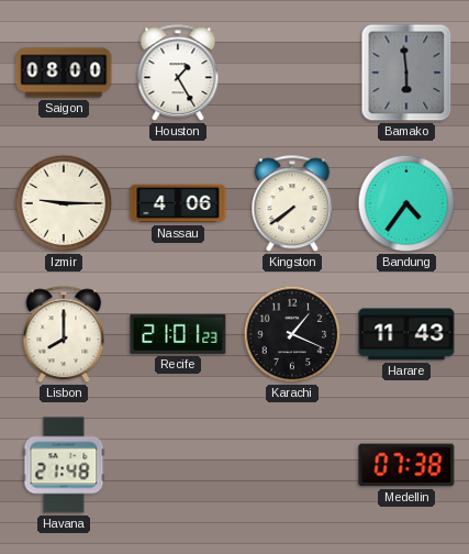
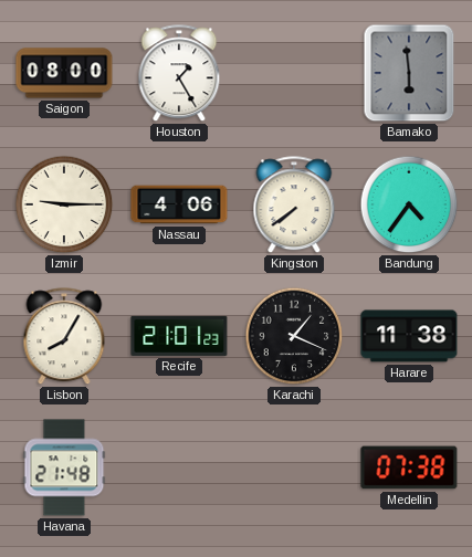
Lisbon: 8:00 -> 8:05
Harare: 11:43 -> 11:38
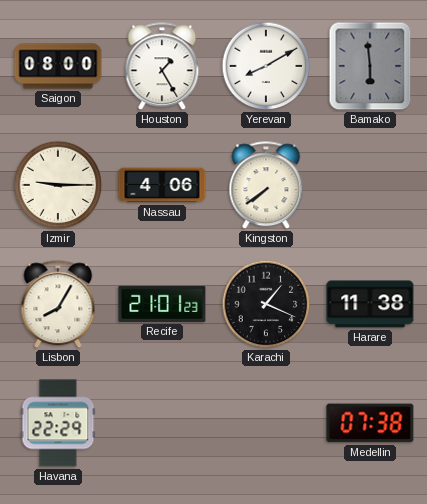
Yerevan: none -> 8:10
Bandung: 4:36 -> none
Havana: 21:48 -> 22:29
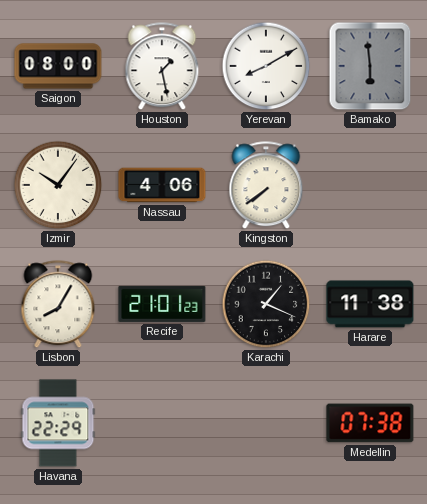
Houston: 1:25 -> 1:28
Izmir: 9:15 -> 10:06
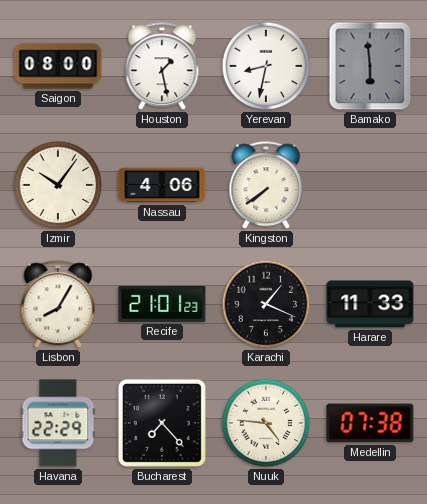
Yerevan: 8:10 -> 8:32
Harare: 11:38 -> 11:33
Bucharest: none -> 7:23
Nuuk: none -> 4:46
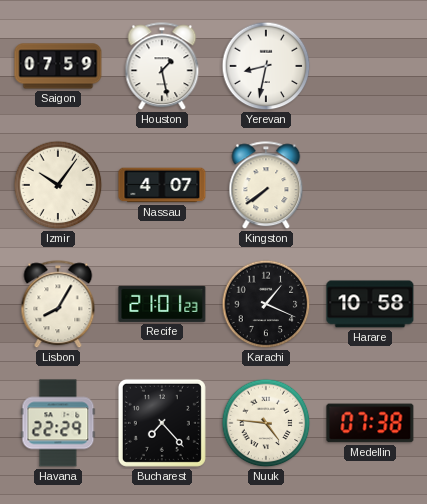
Saigon: 08:00 -> 07:59
Bamako: 5:59 -> none
Nassau: 4:06 -> 4:07
Harare: 11:33 -> 10:58
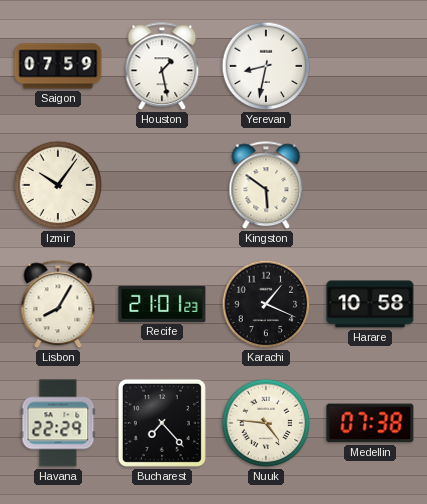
Nassau: 4:07 -> none
Kingston: 7:39 -> 5:51
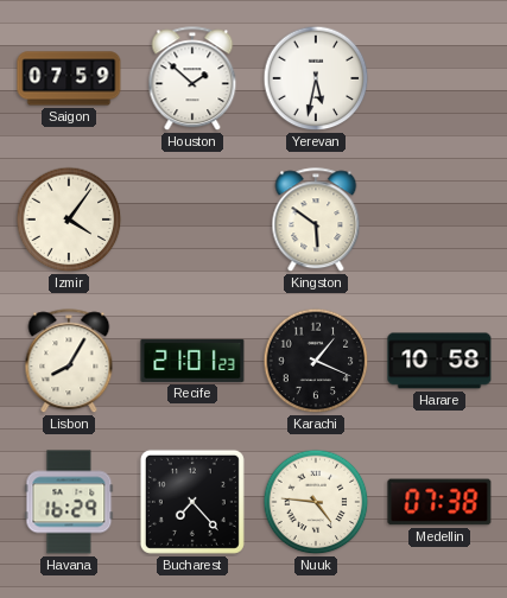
Houston: 1:28 -> 1:52
Yerevan: 8:32 -> 5:32
Izmir: 10:06 -> 4:06
Havana: 22:29 -> 16:29
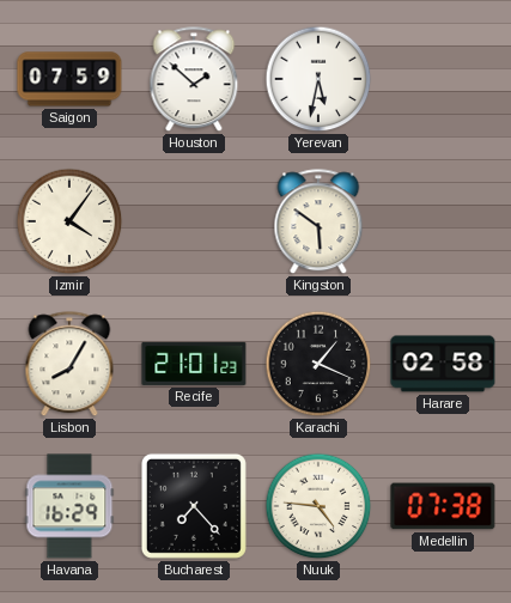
Harare: 10:58 -> 02:58
